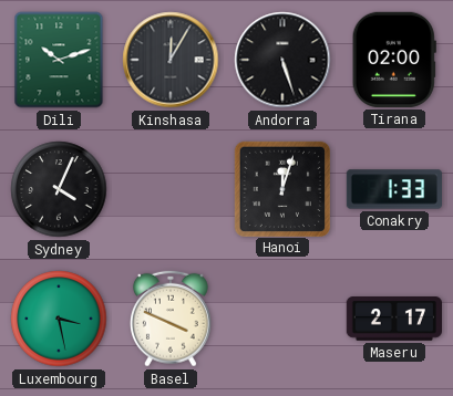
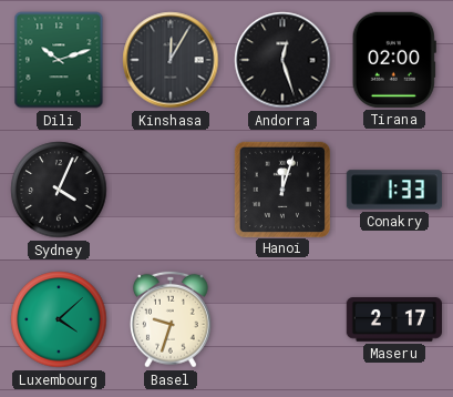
Andorra: 5:27 -> 12:27
Luxembourg: 3:28 -> 4:08
Basel: 3:49 -> 9:33
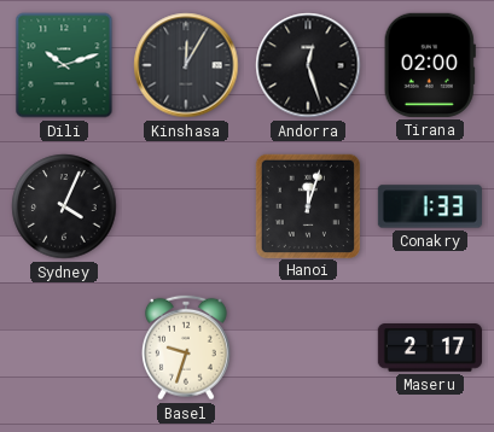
Luxembourg: 4:08 -> none
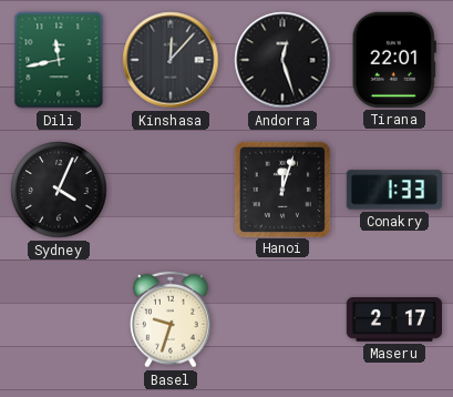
Dili: 10:12 -> 11:43
Kinshasa: 12:05 -> 12:07
Tirana: 02:00 -> 22:01
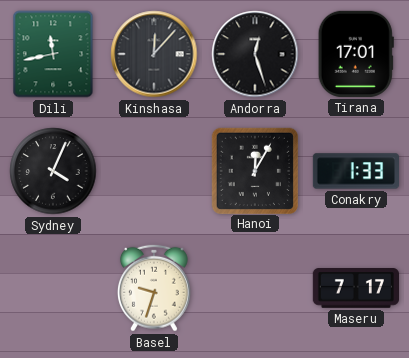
Tirana: 22:01 -> 17:01
Hanoi: 12:03 -> 12:05
Maseru: 2:17 -> 7:17
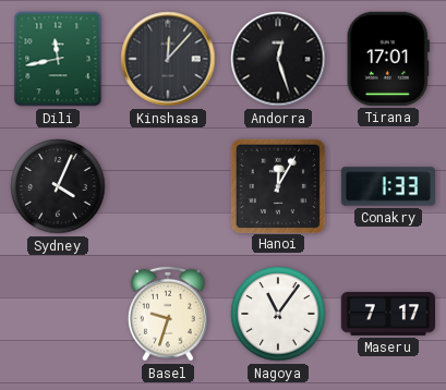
Nagoya: none -> 11:06
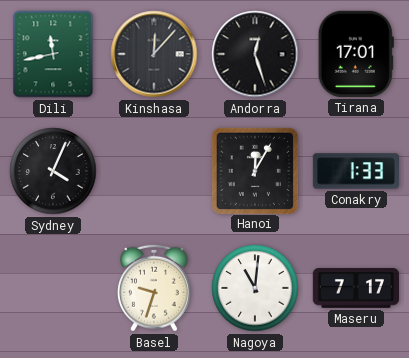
Nagoya: 11:06 -> 11:01
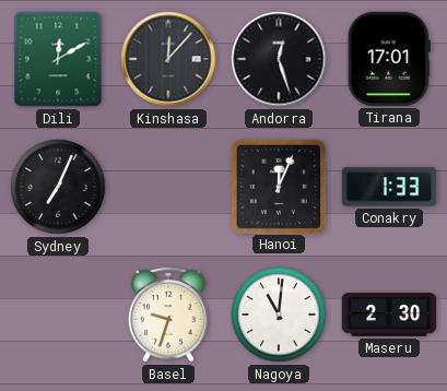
Dili: 11:43 -> 12:10
Sydney: 4:04 -> 7:04
Hanoi: 12:05 -> 12:04
Maseru: 7:17 -> 2:30
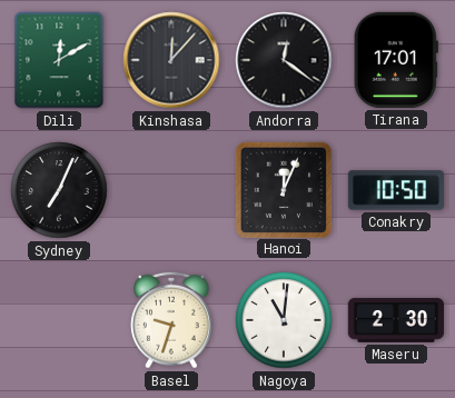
Andorra: 12:27 -> 12:21
Conakry: 1:33 -> 10:50
